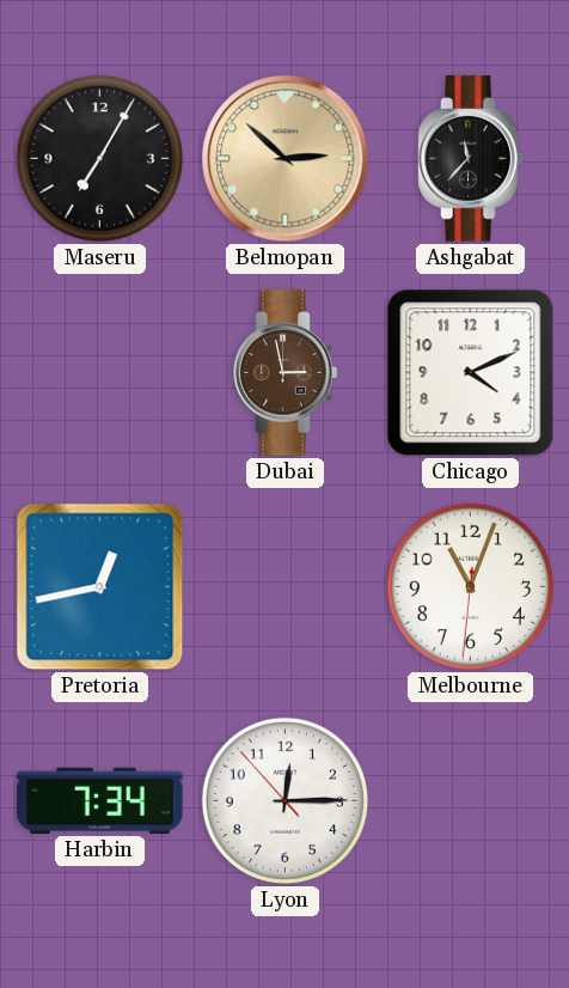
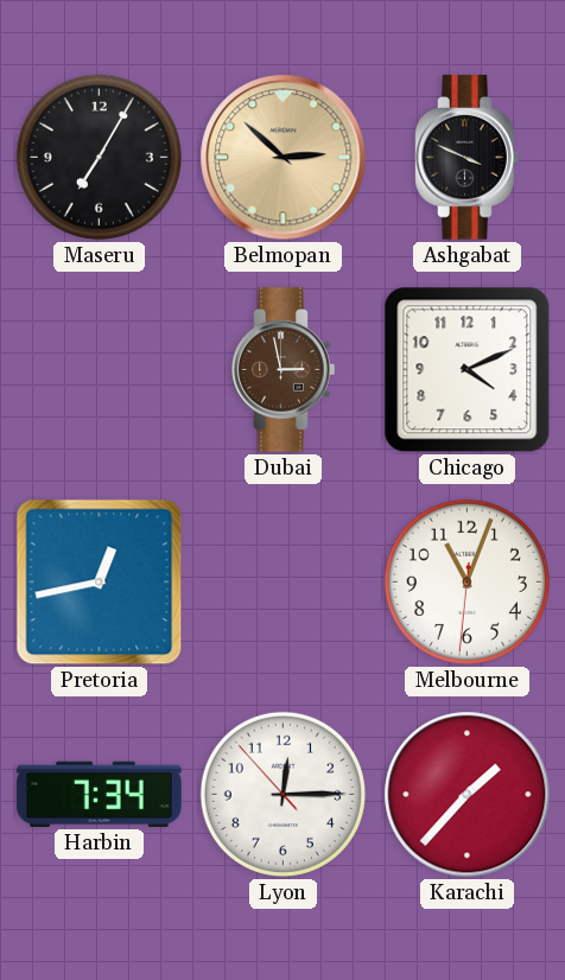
Ashgabat: 11:37 -> 3:49
Karachi: none -> 1:37
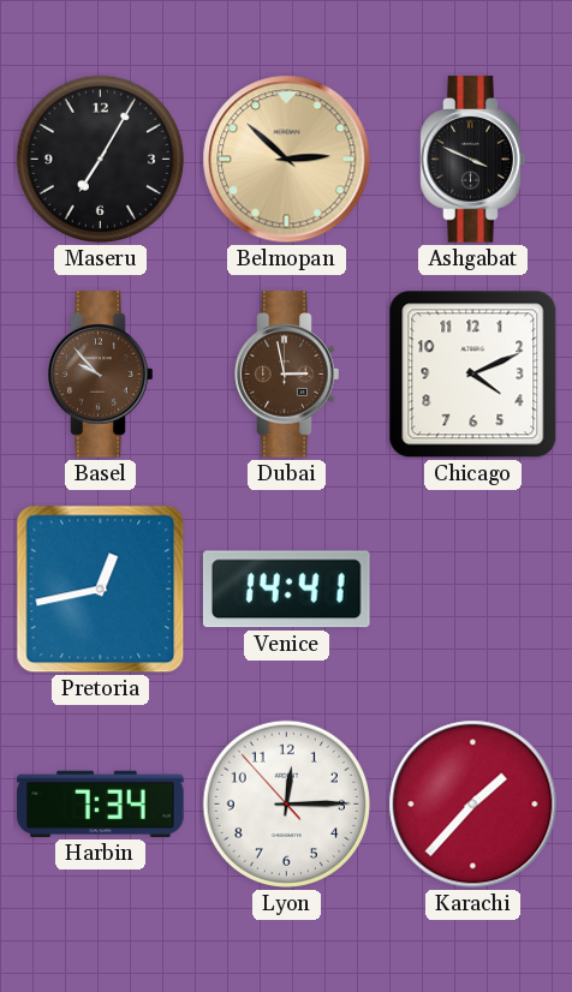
Basel: none -> 9:53
Venice: none -> 14:41
Melbourne: 11:03 -> none
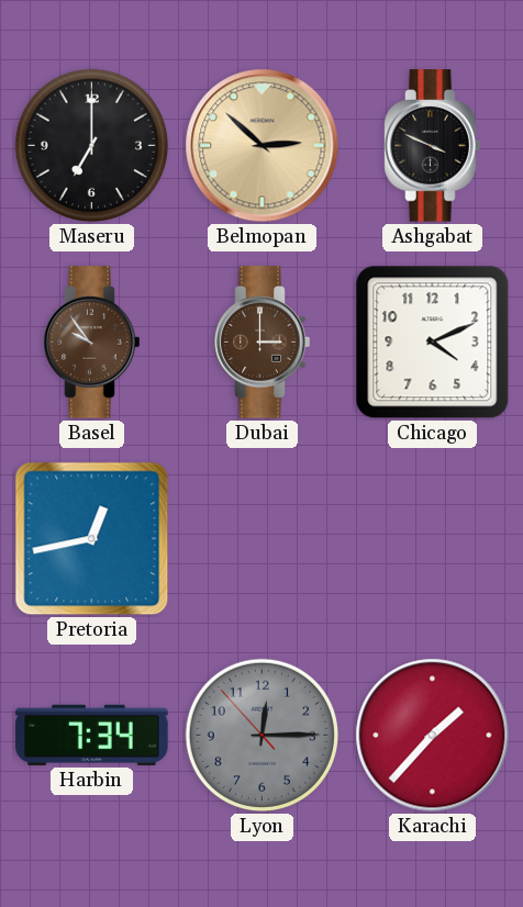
Maseru: 7:05 -> 7:00
Basel: 9:53 -> 9:54
Dubai: 2:58 -> 3:00
Venice: 14:41 -> none
Lyon dial: white -> grey
